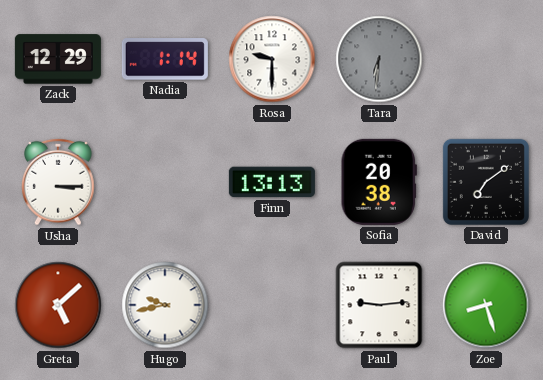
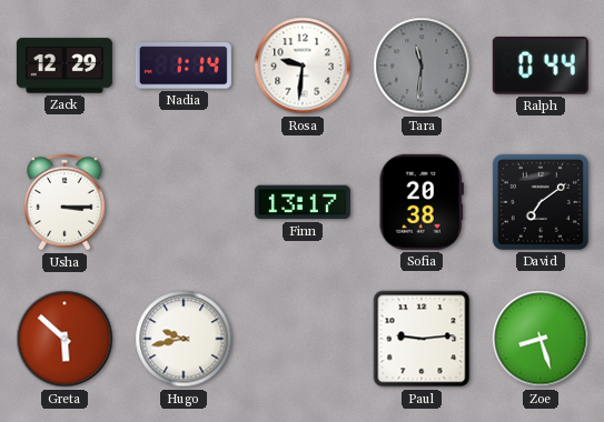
Rosa: 9:30 -> 9:31
Tara: 6:31 -> 11:31
Ralph: none -> 0:44
Finn: 13:13 -> 13:17
Greta: 5:08 -> 5:52
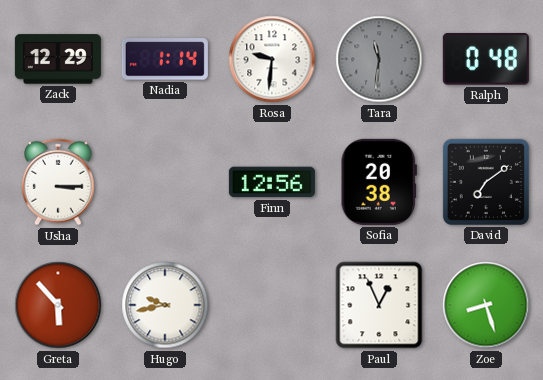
Ralph: 0:44 -> 0:48
Finn: 13:17 -> 12:56
Greta: 5:52 -> 5:53
Paul: 9:14 -> 12:56
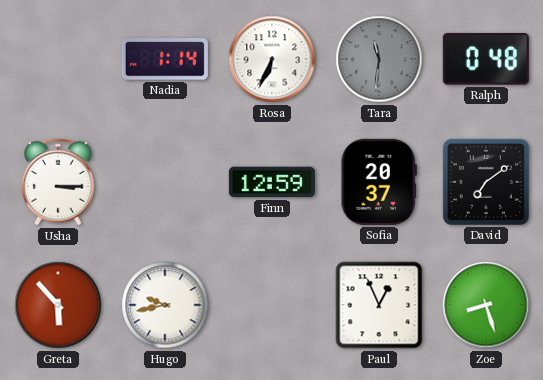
Zack: 12:29 -> none
Rosa: 9:31 -> 6:34
Finn: 12:56 -> 12:59
Sofia: 20:38 -> 20:37
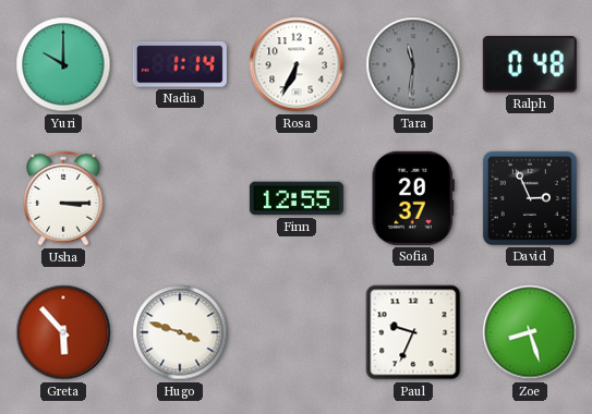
Yuri: none -> 10:00
Finn: 12:59 -> 12:55
David: 7:09 -> 2:56
Hugo: 9:43 -> 3:48
Paul: 12:56 -> 9:34
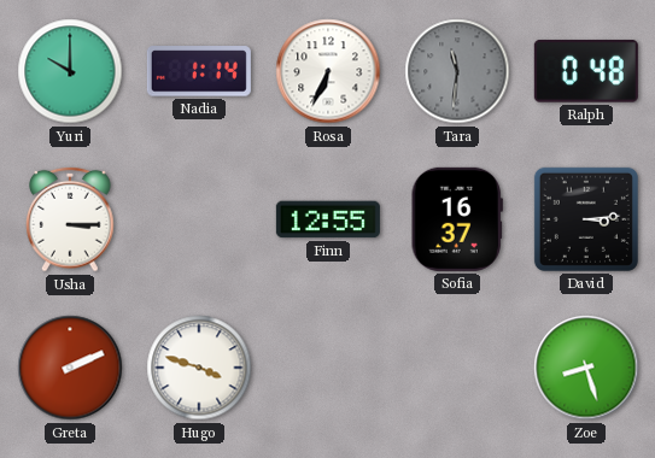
Sofia: 20:37 -> 16:37
David: 2:56 -> 3:14
Greta: 5:53 -> 2:11
Paul: 9:34 -> none
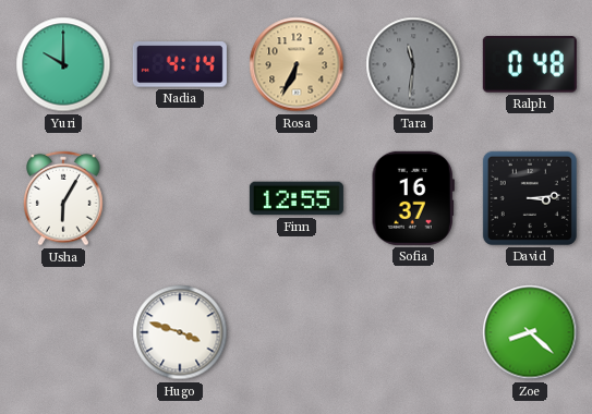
Nadia: 1:14 -> 4:14
Rosa dial: white -> champagne
Usha: 3:15 -> 6:05
Greta: 2:11 -> none
Zoe: 8:27 -> 8:22
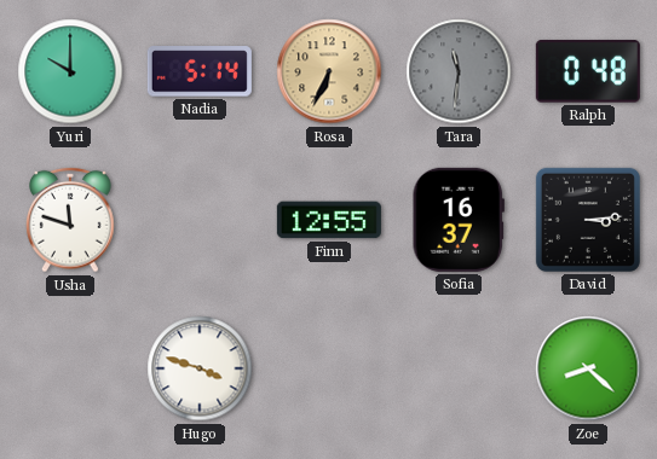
Nadia: 4:14 -> 5:14
Usha: 6:05 -> 11:48
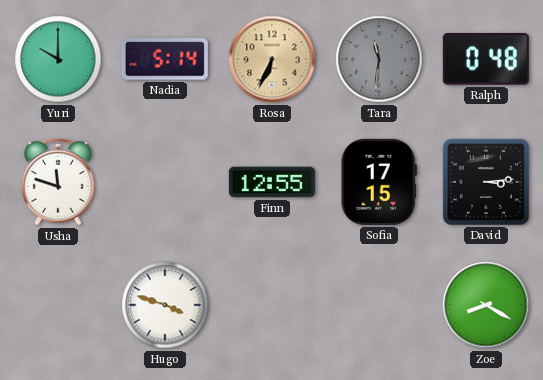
Sofia: 16:37 -> 17:15
Zoe: 8:22 -> 8:20
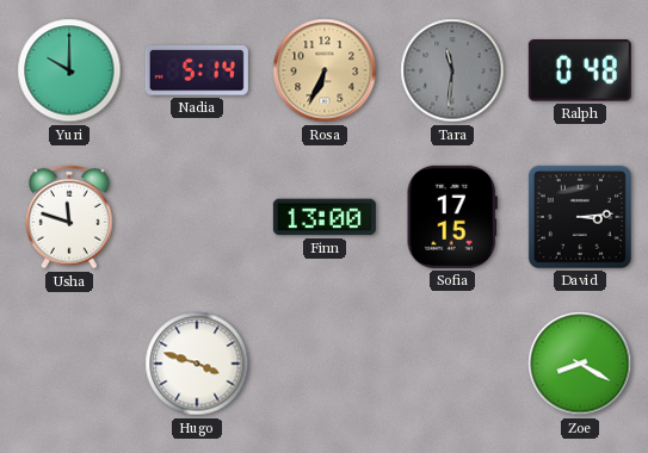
Finn: 12:55 -> 13:00
